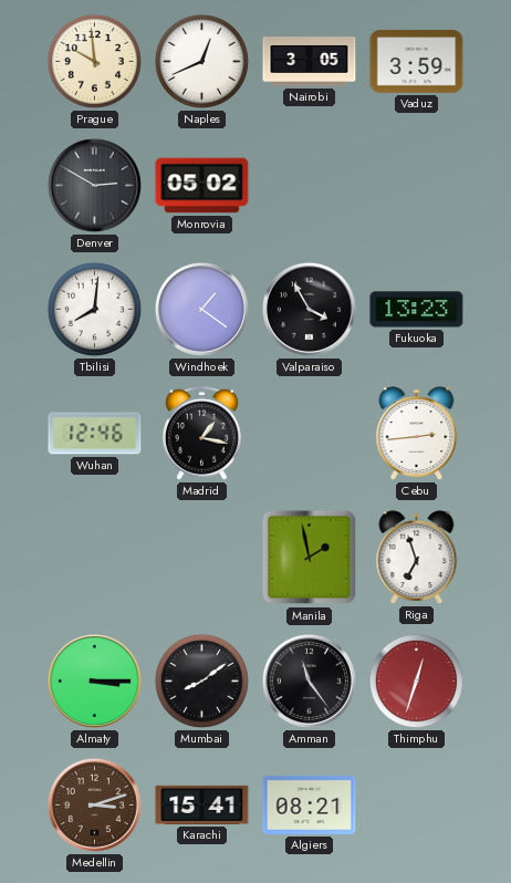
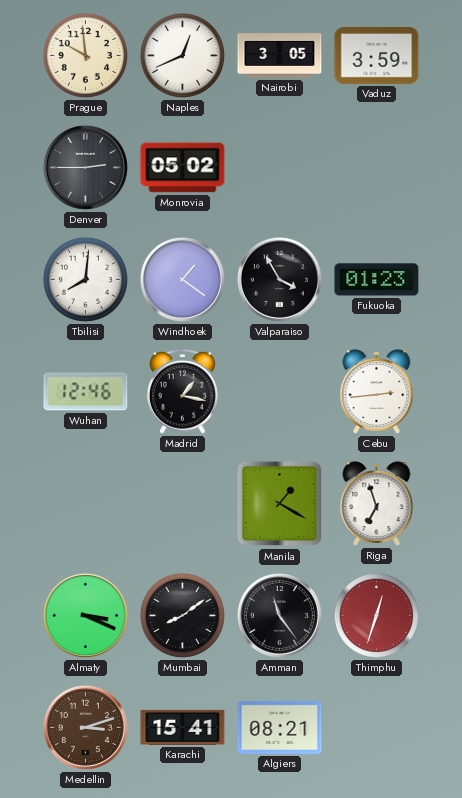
Denver: 2:50 -> 2:45
Fukuoka: 13:23 -> 01:23
Manila: 1:58 -> 1:20
Almaty: 3:15 -> 3:19
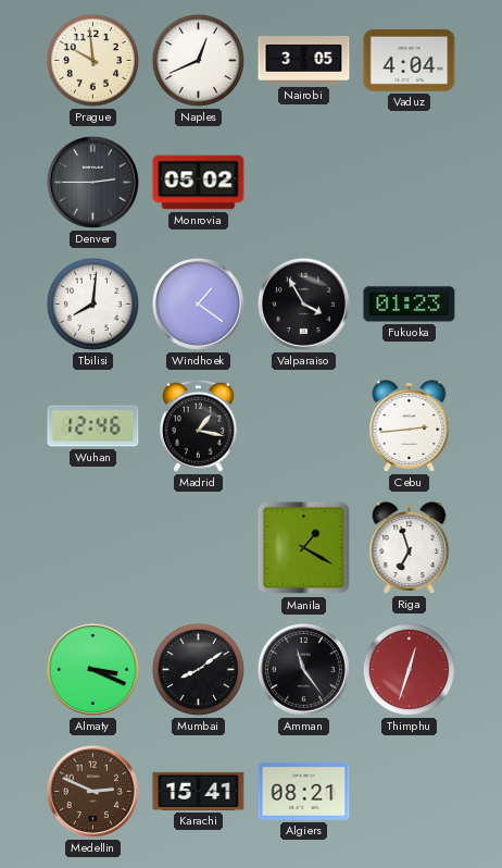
Vaduz: 3:59 -> 4:04
Medellin: 3:12 -> 2:49
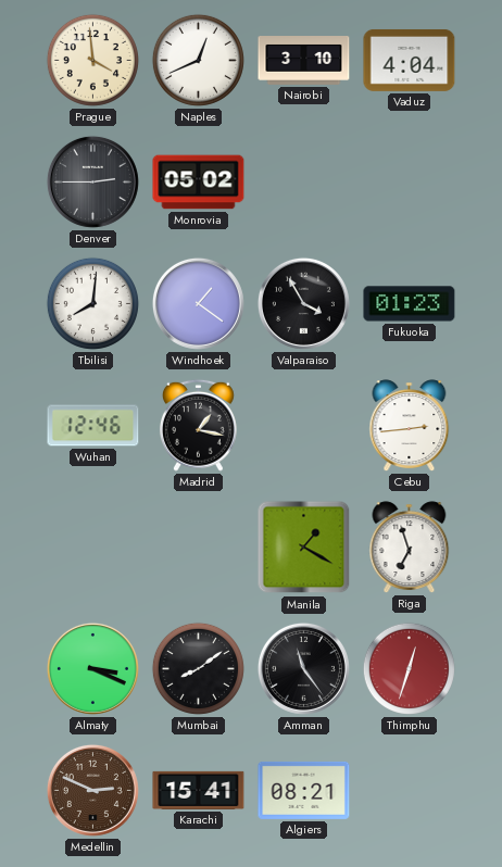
Prague: 9:59 -> 3:59
Nairobi: 3:05 -> 3:10
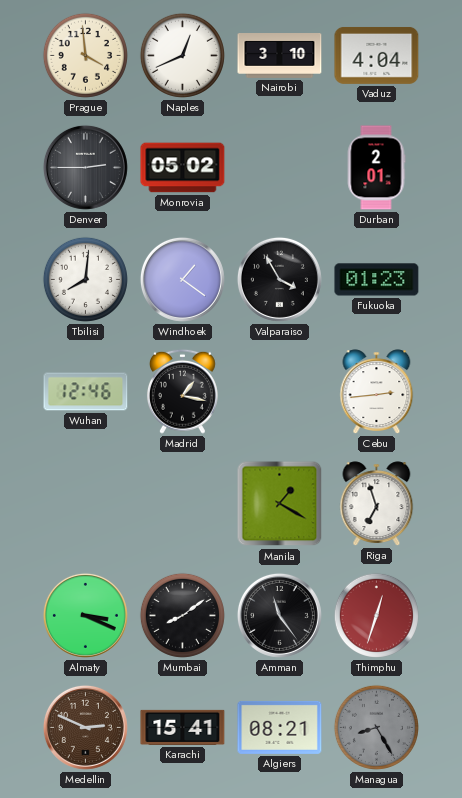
Durban: none -> 2:01
Managua: none -> 8:25
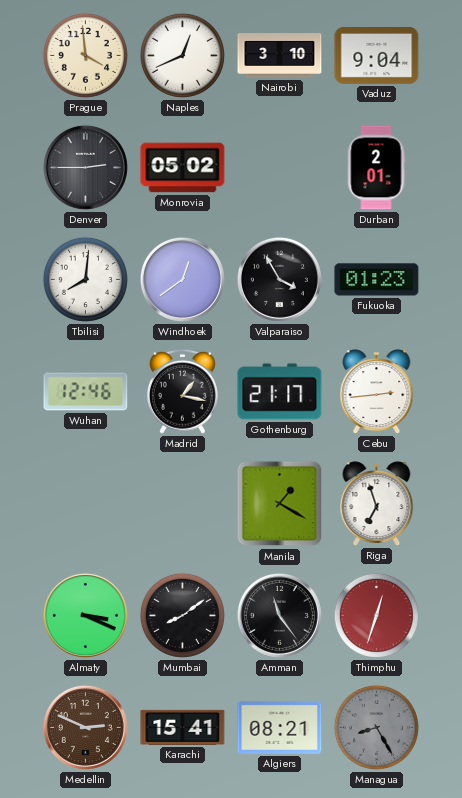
Vaduz: 4:04 -> 9:04
Windhoek: 1:21 -> 12:39
Gothenburg: none -> 21:17
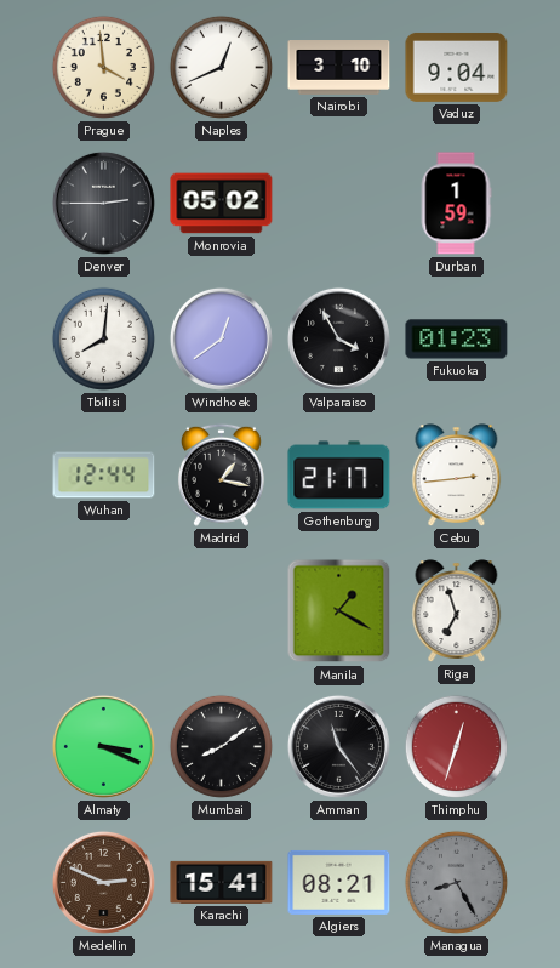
Durban: 2:01 -> 1:59
Wuhan: 12:46 -> 12:44
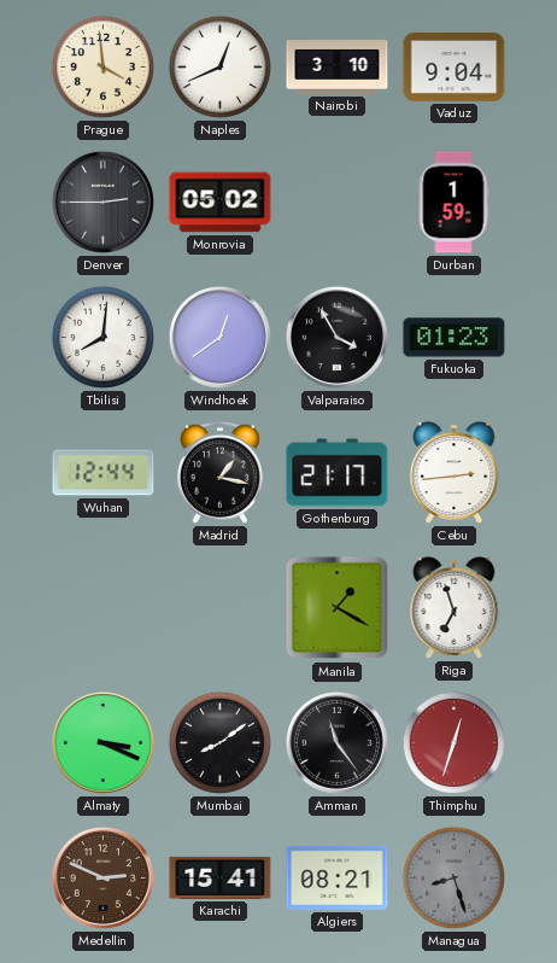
Managua: 8:25 -> 8:27
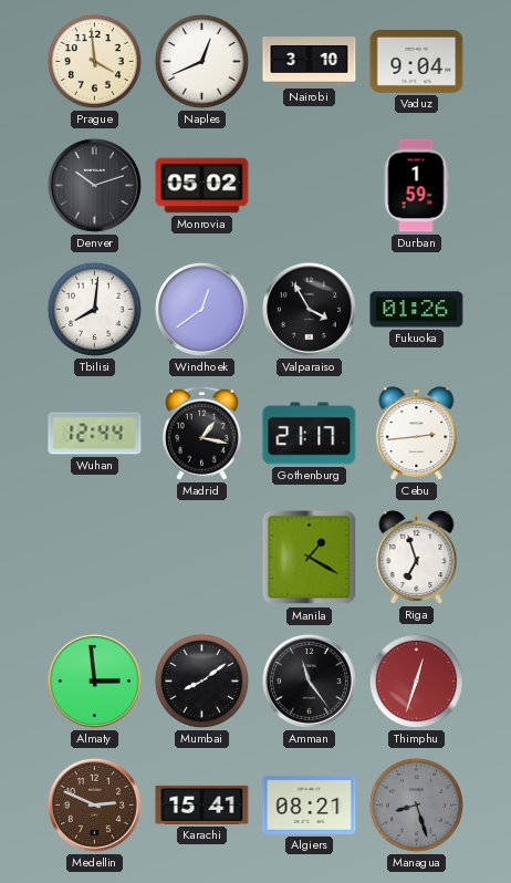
Denver: 2:45 -> 10:12
Fukuoka: 01:23 -> 01:26
Almaty: 3:19 -> 2:59
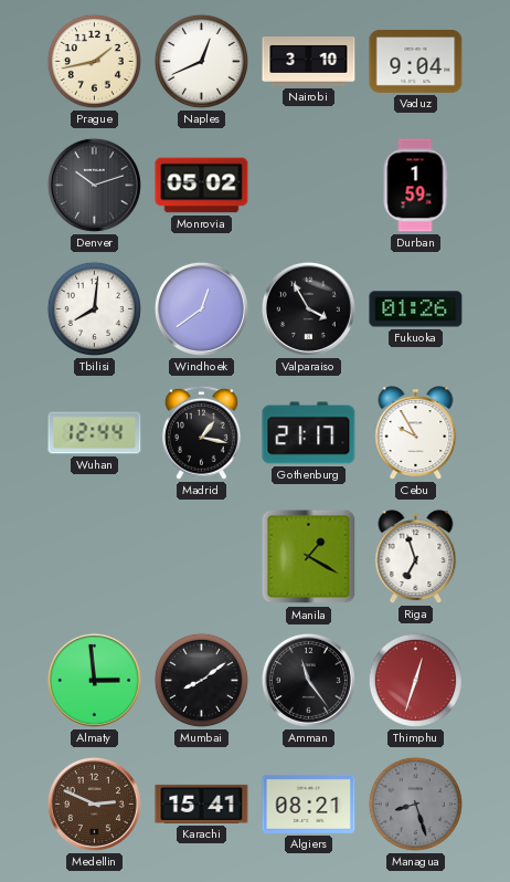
Prague: 3:59 -> 1:43
Cebu: 2:44 -> 9:55
